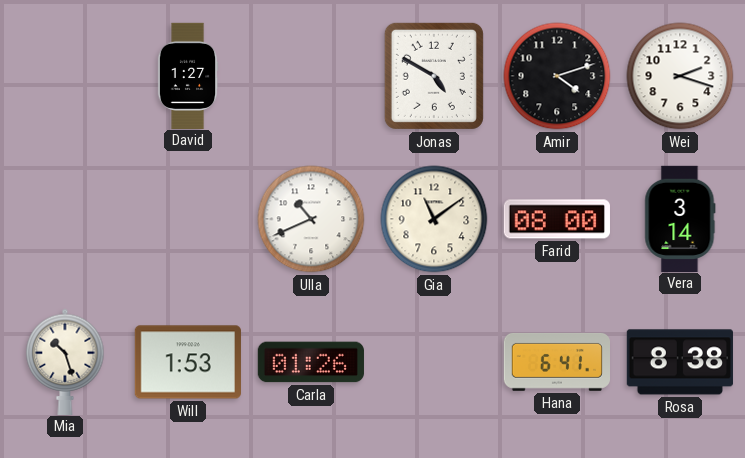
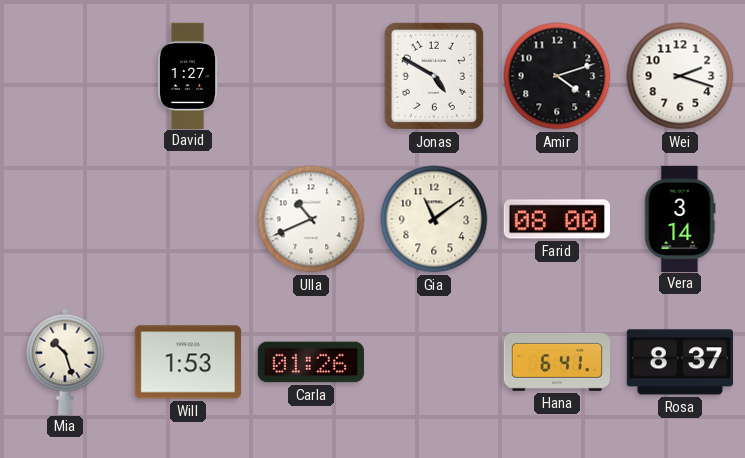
Rosa: 8:38 -> 8:37
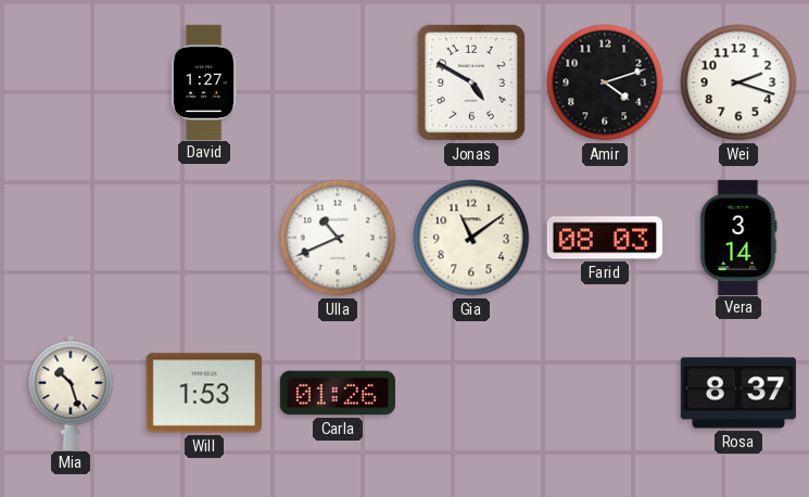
Farid: 08:00 -> 08:03
Hana: 6:41 -> none
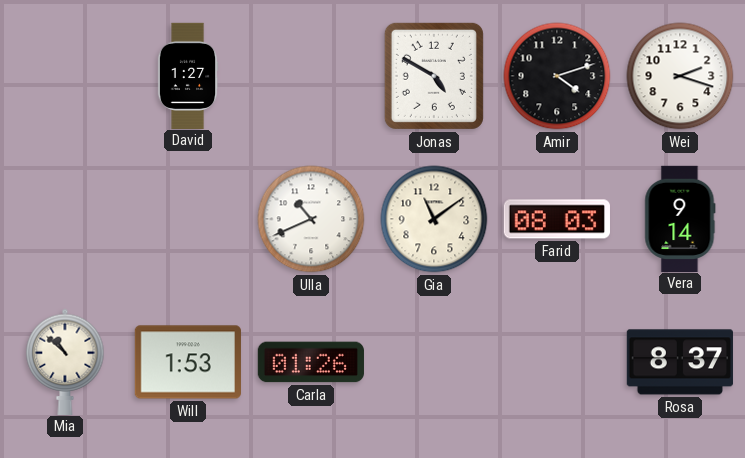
Vera: 3:14 -> 9:14
Mia: 10:27 -> 10:52
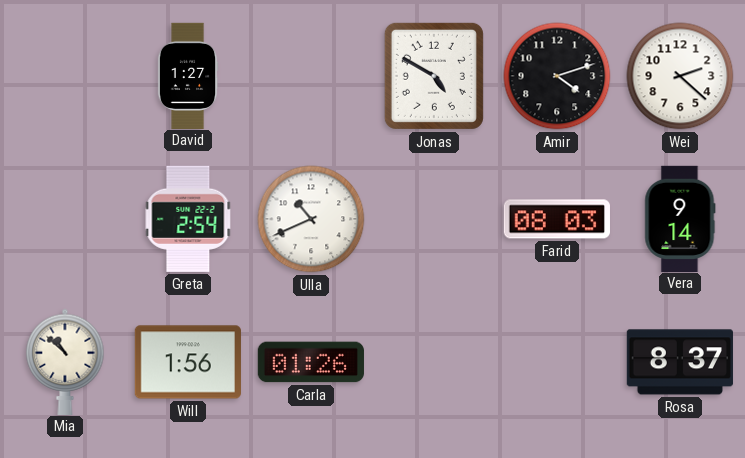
Wei: 2:18 -> 2:22
Greta: none -> 2:54
Gia: 11:09 -> none
Will: 1:53 -> 1:56
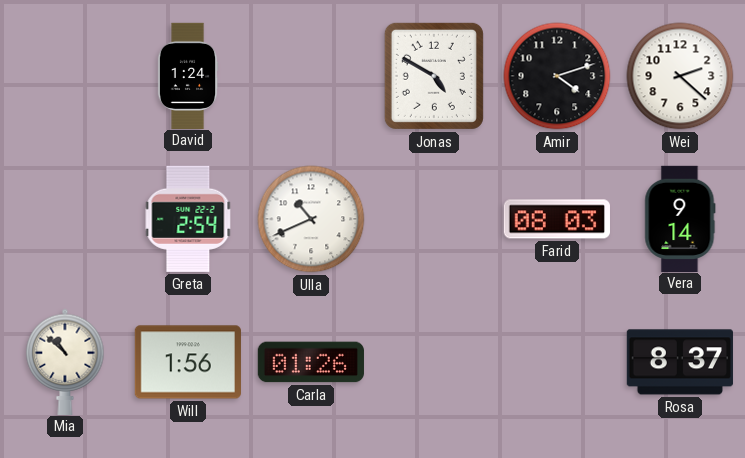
David: 1:27 -> 1:24
